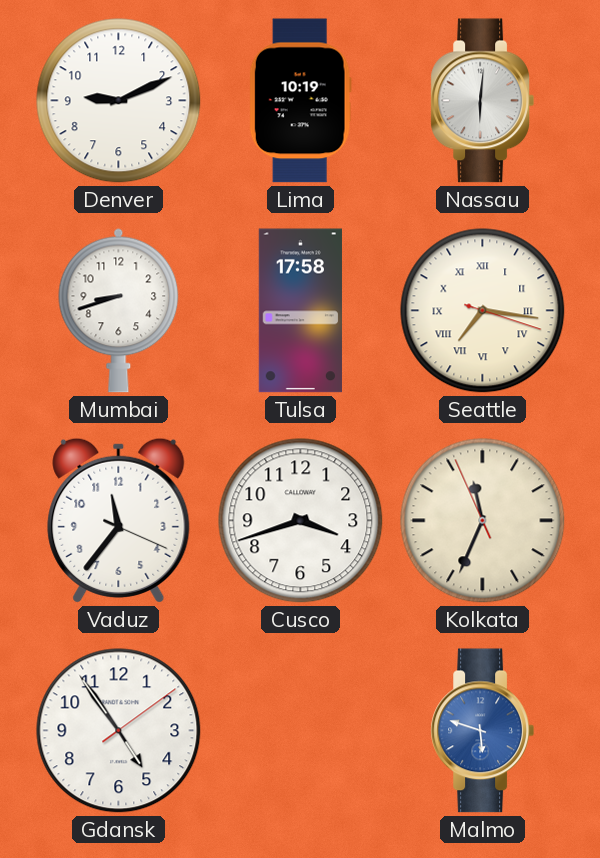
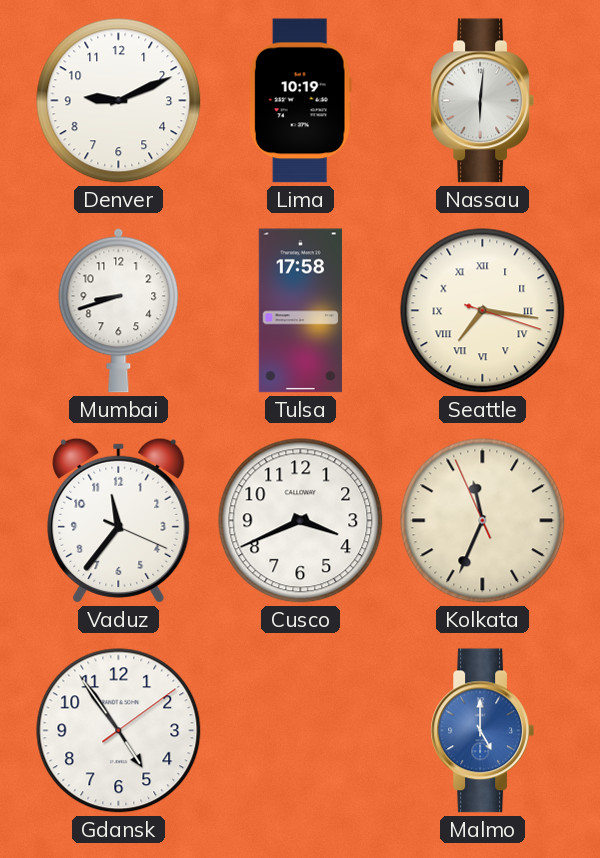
Cusco: 3:42 -> 3:41
Malmo: 5:48 -> 5:00
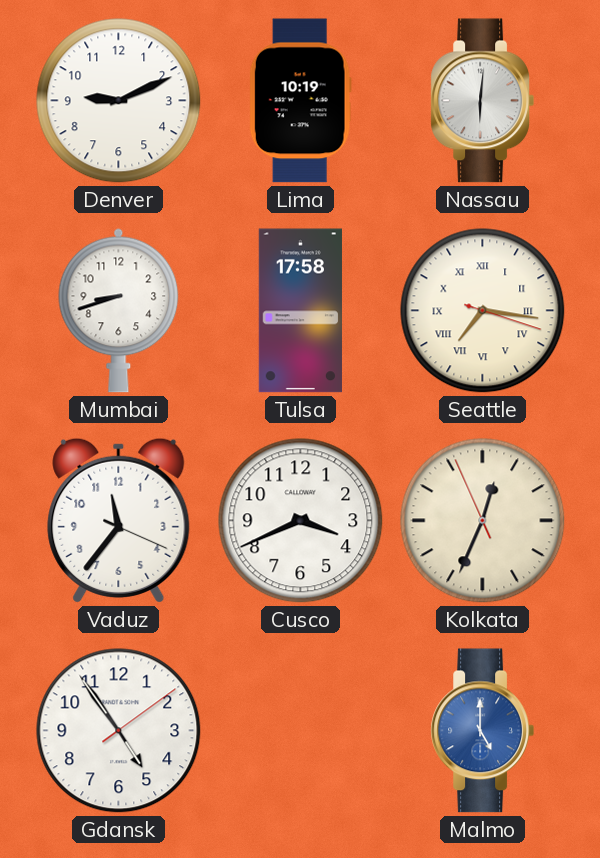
Kolkata: 11:33 -> 12:33
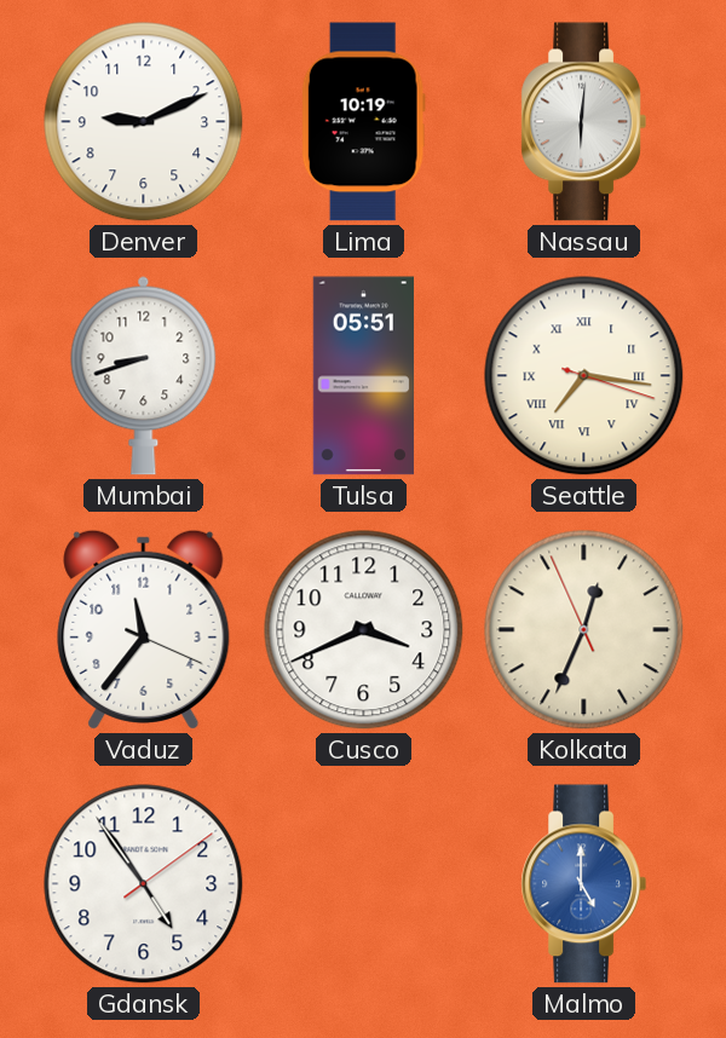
Tulsa: 17:58 -> 05:51
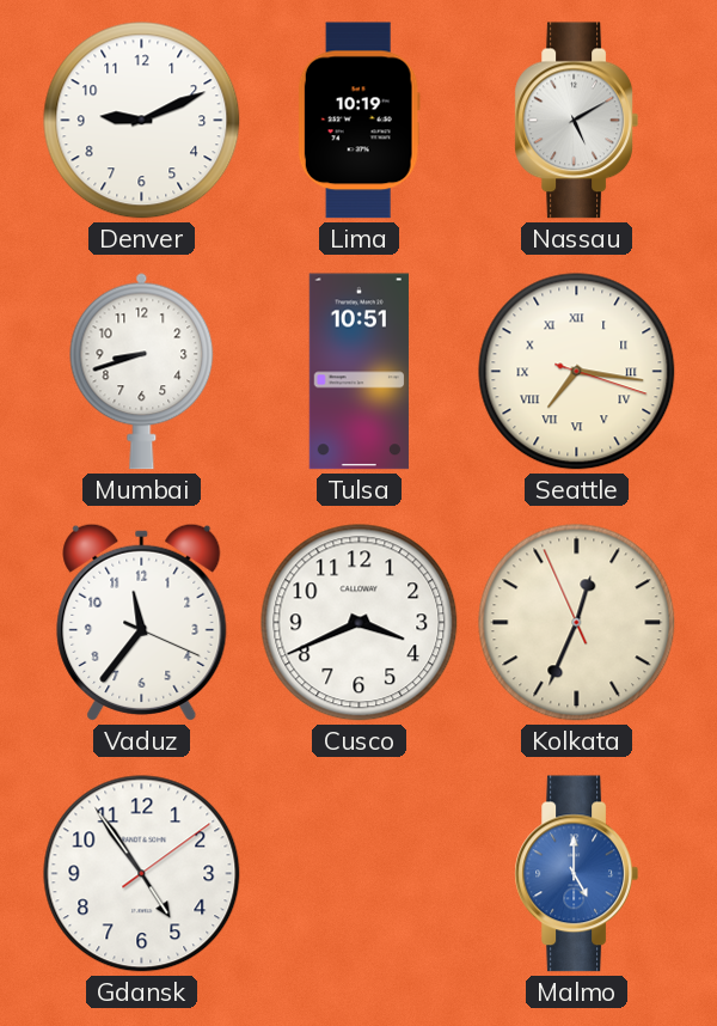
Nassau: 6:01 -> 5:10
Tulsa: 05:51 -> 10:51
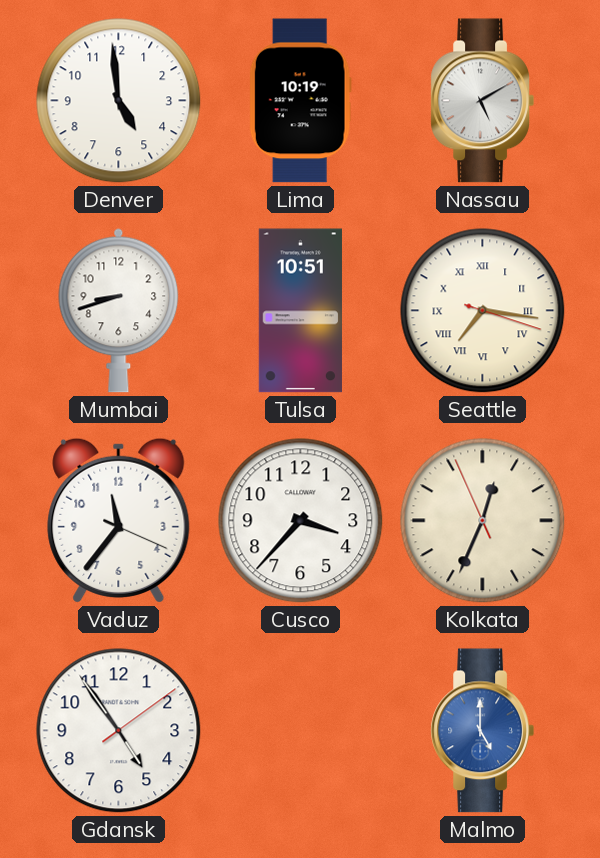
Denver: 9:11 -> 4:59
Cusco: 3:41 -> 3:37
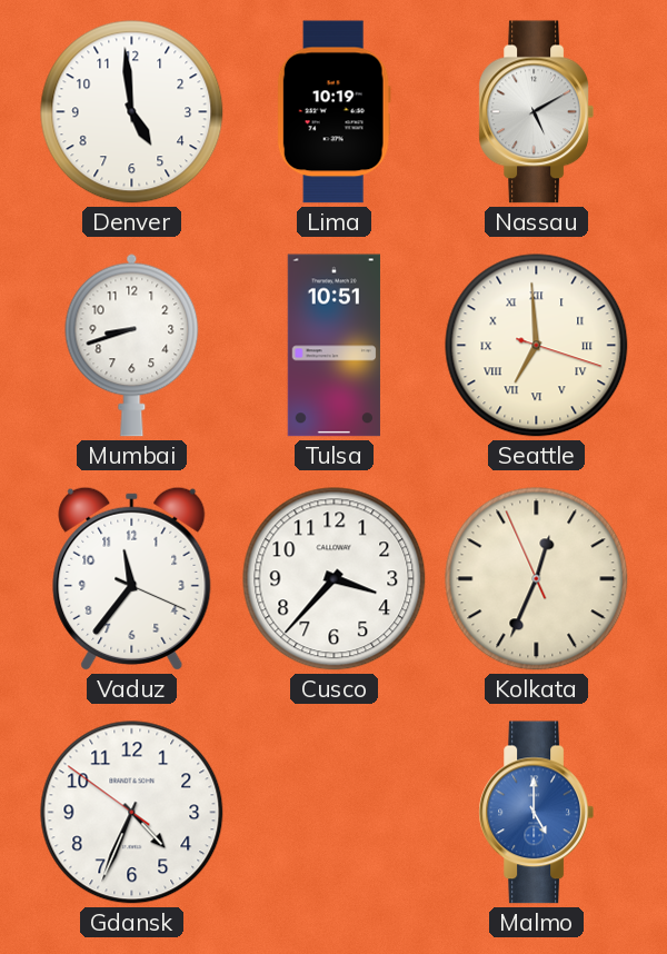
Seattle: 7:16 -> 6:59
Gdansk: 4:54 -> 4:33
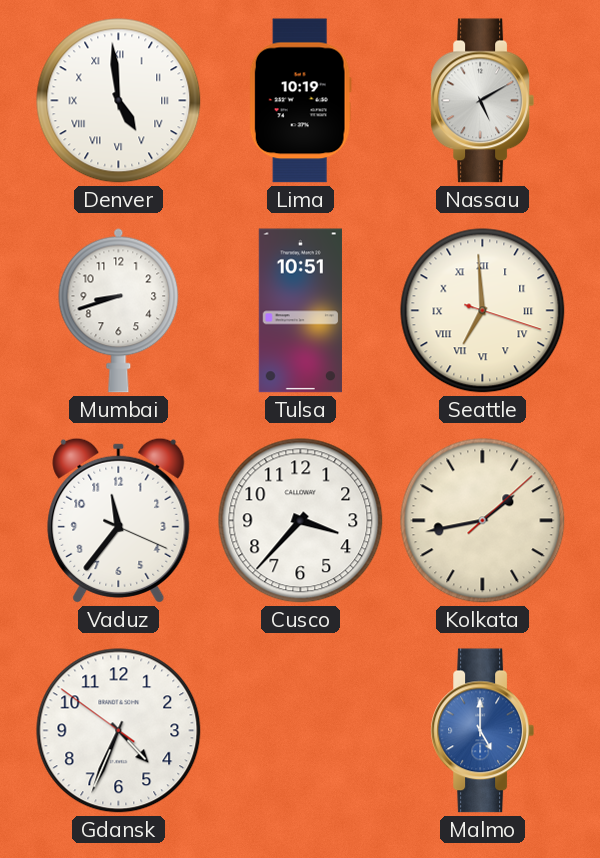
Denver numerals: Arabic -> Roman
Kolkata: 12:33 -> 1:43
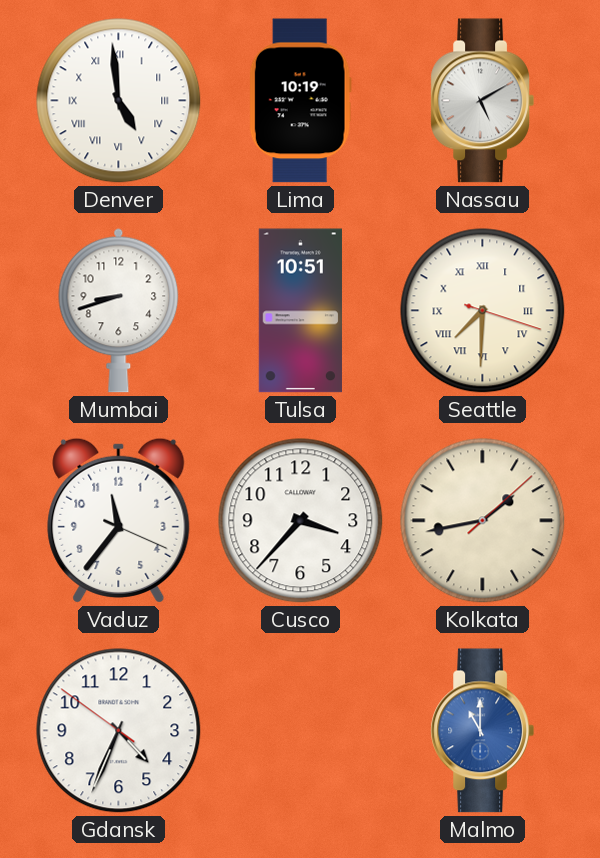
Seattle: 6:59 -> 7:30
Malmo: 5:00 -> 11:00
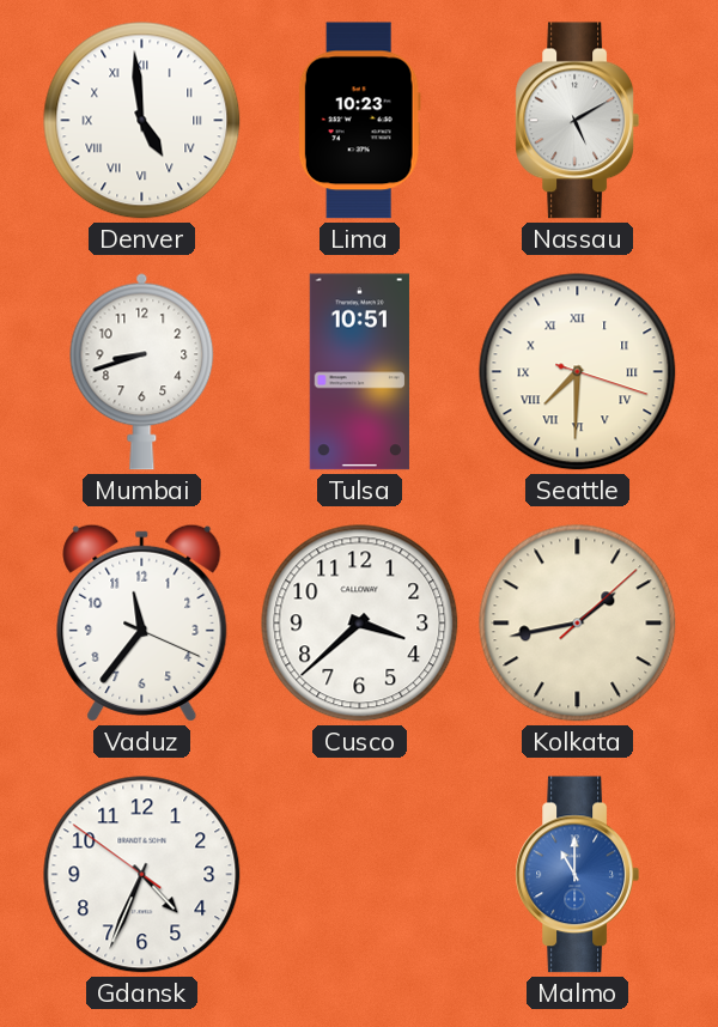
Lima: 10:19 -> 10:23
Cusco: 3:37 -> 3:38
